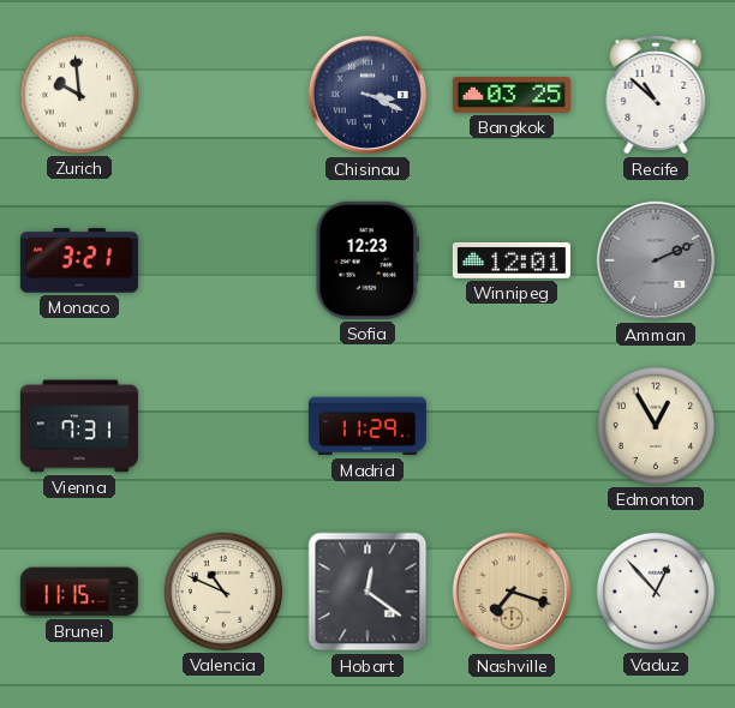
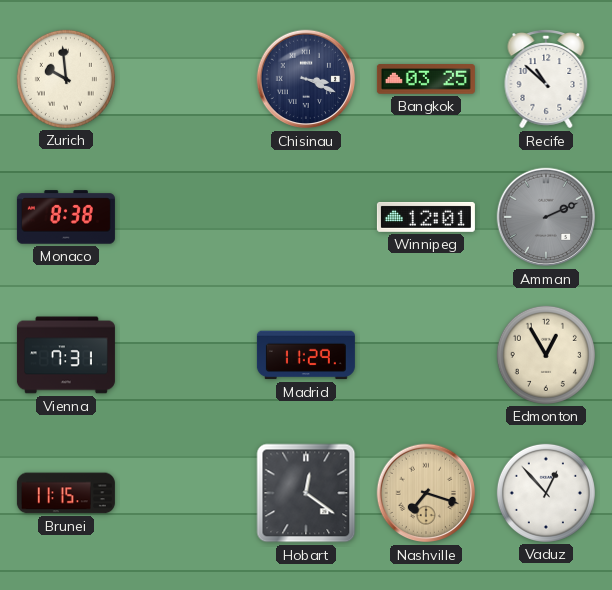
Monaco: 3:21 -> 8:38
Sofia: 12:23 -> none
Valencia: 10:49 -> none
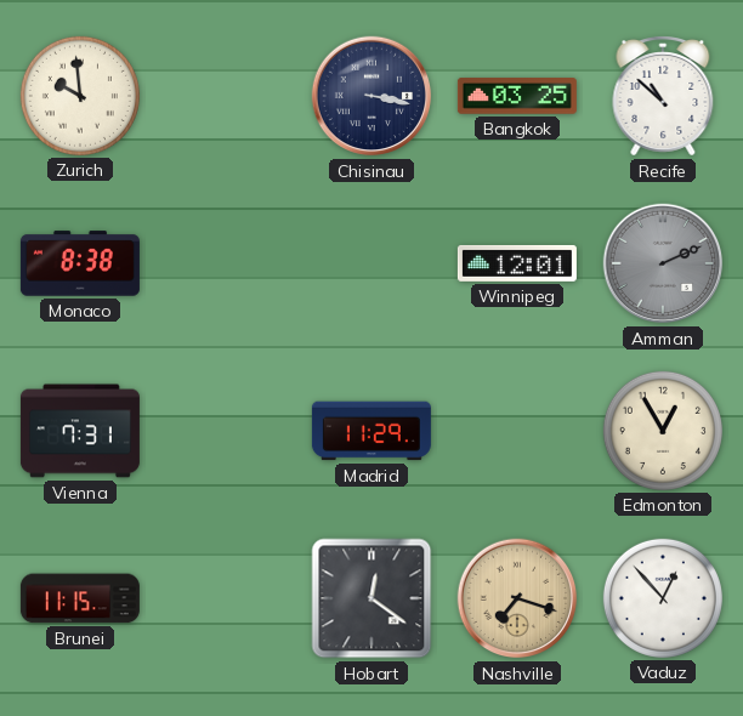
Chisinau: 3:19 -> 3:17
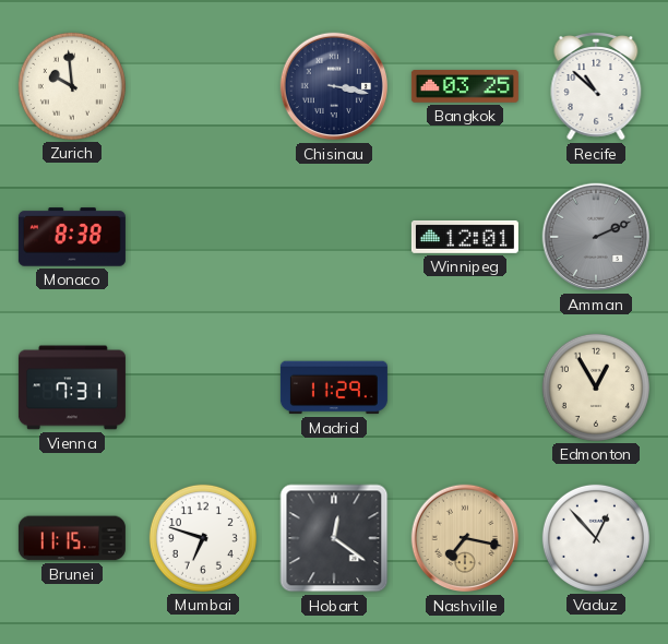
Mumbai: none -> 6:48
Nashville: 7:18 -> 7:17
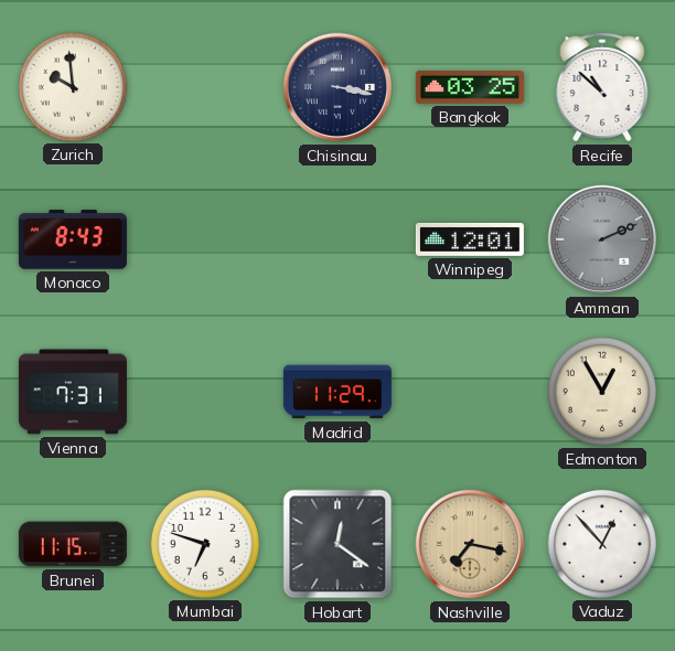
Monaco: 8:38 -> 8:43
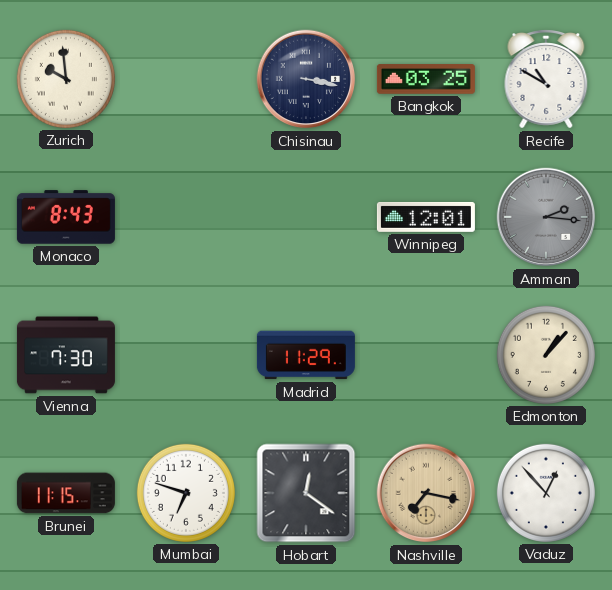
Recife: 10:52 -> 10:50
Amman: 2:11 -> 2:16
Vienna: 7:31 -> 7:30
Edmonton: 12:55 -> 1:07
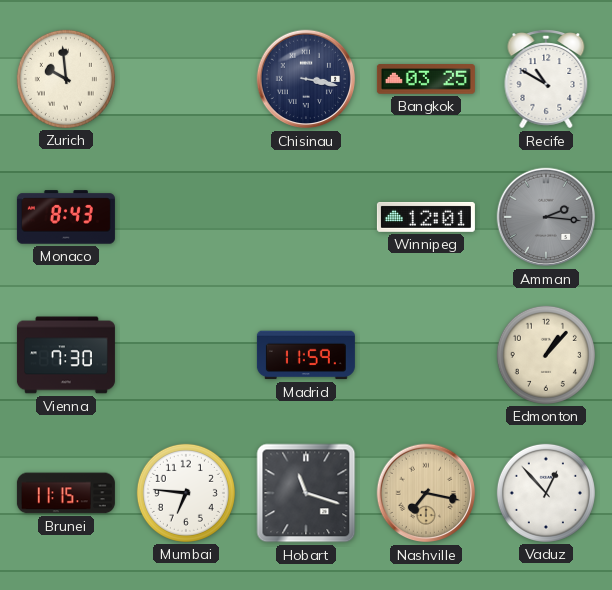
Madrid: 11:29 -> 11:59
Mumbai: 6:48 -> 6:46
Hobart: 12:21 -> 11:18
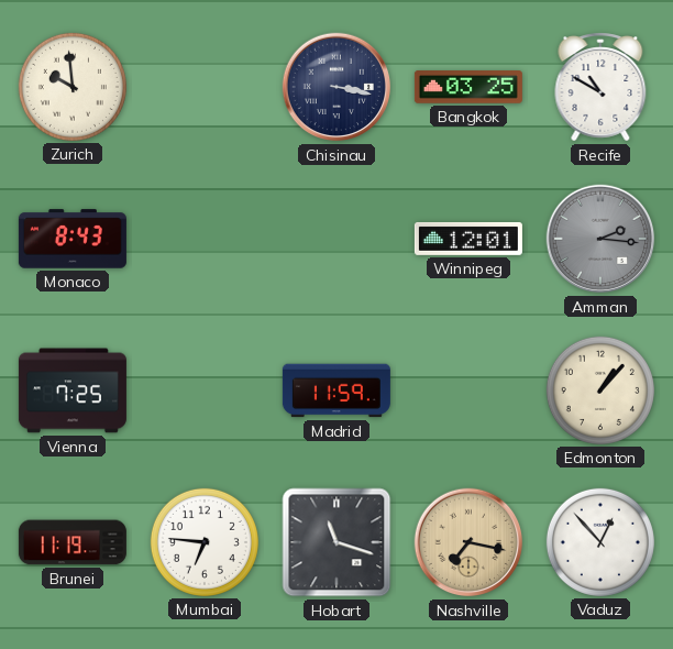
Vienna: 7:30 -> 7:25
Brunei: 11:15 -> 11:19
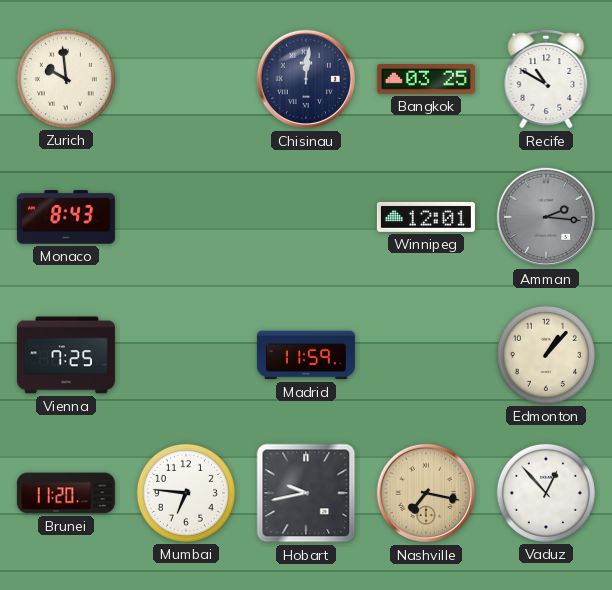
Chisinau: 3:17 -> 12:01
Brunei: 11:19 -> 11:20
Hobart: 11:18 -> 9:43
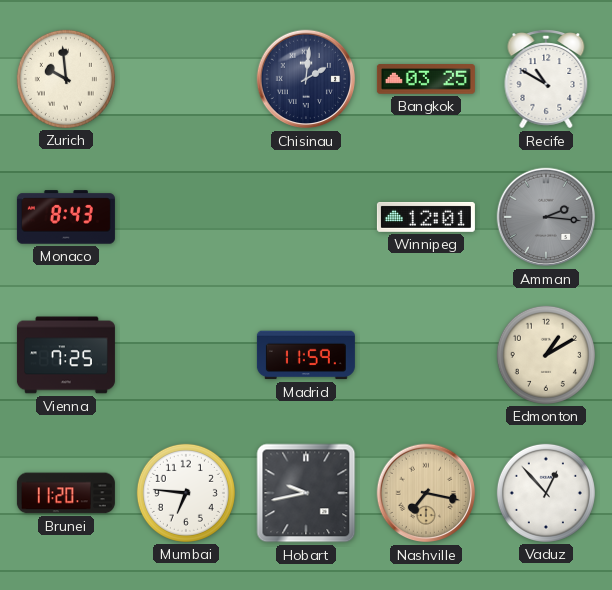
Chisinau: 12:01 -> 2:01
Edmonton: 1:07 -> 1:10
